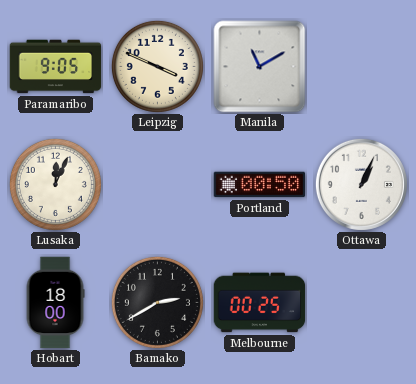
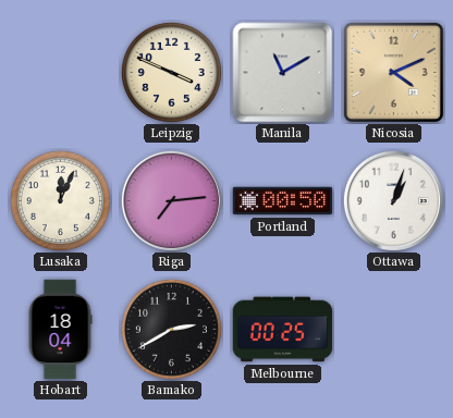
Paramaribo: 9:05 -> none
Nicosia: none -> 4:11
Riga: none -> 7:14
Ottawa: 1:04 -> 1:03
Hobart: 18:00 -> 18:04
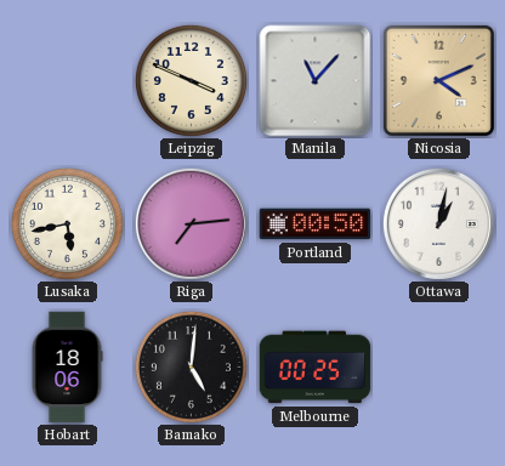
Manila: 11:10 -> 11:07
Lusaka: 12:04 -> 5:43
Ottawa: 1:03 -> 1:02
Hobart: 18:04 -> 18:06
Bamako: 2:40 -> 5:01
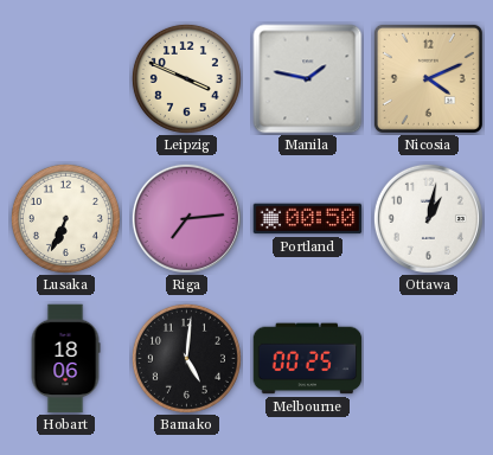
Manila: 11:07 -> 1:47
Lusaka: 5:43 -> 6:34
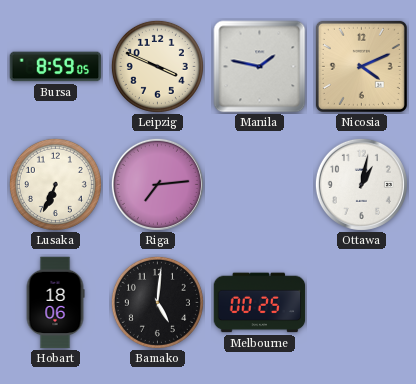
Bursa: none -> 8:59
Portland: 00:50 -> none
